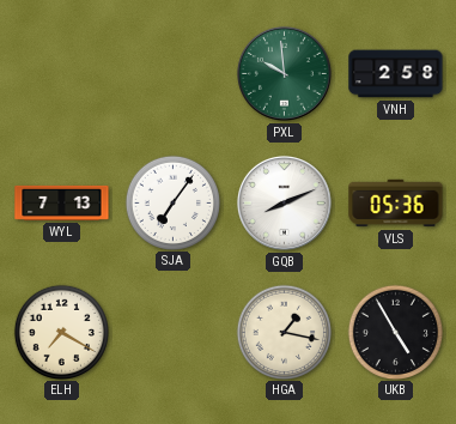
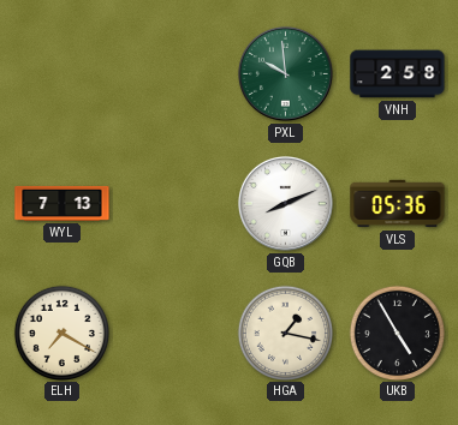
SJA: 7:06 -> none
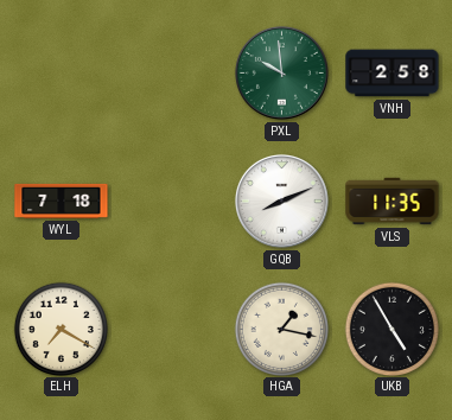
WYL: 7:13 -> 7:18
VLS: 05:36 -> 11:35
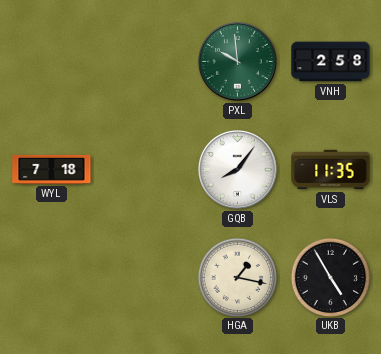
GQB: 8:11 -> 8:06
ELH: 7:20 -> none
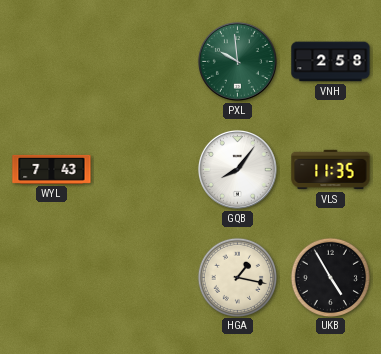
WYL: 7:18 -> 7:43
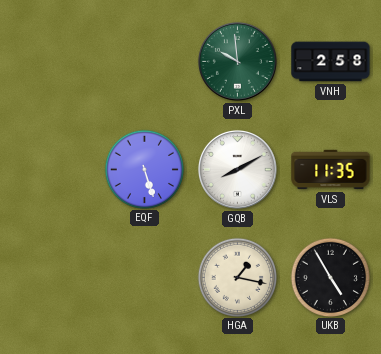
WYL: 7:43 -> none
EQF: none -> 5:27
GQB: 8:06 -> 8:10
